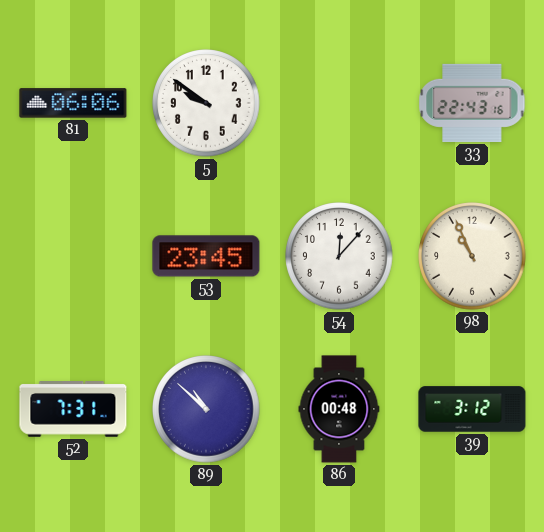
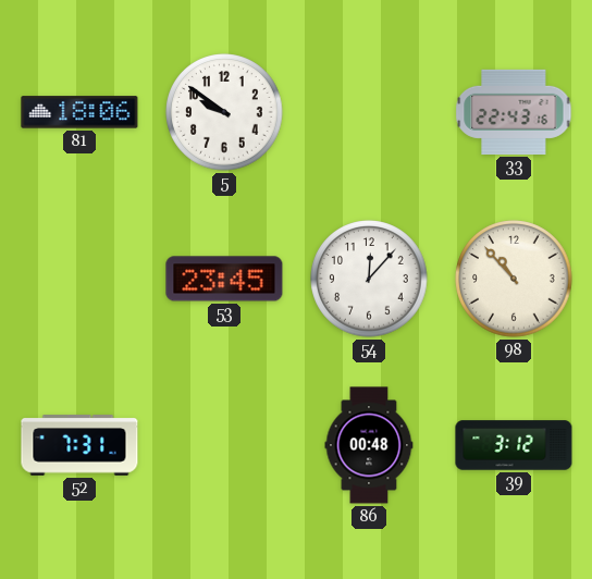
81: 06:06 -> 18:06
98: 10:56 -> 10:53
89: 10:52 -> none
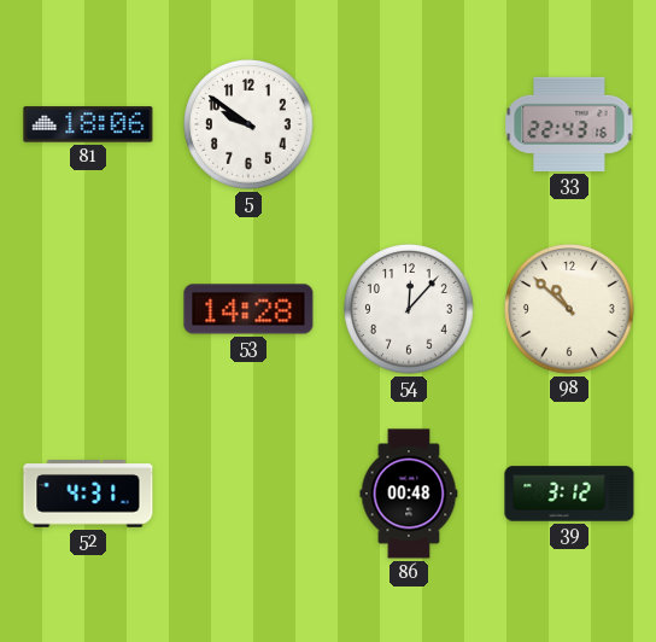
53: 23:45 -> 14:28
98: 10:53 -> 10:52
52: 7:31 -> 4:31
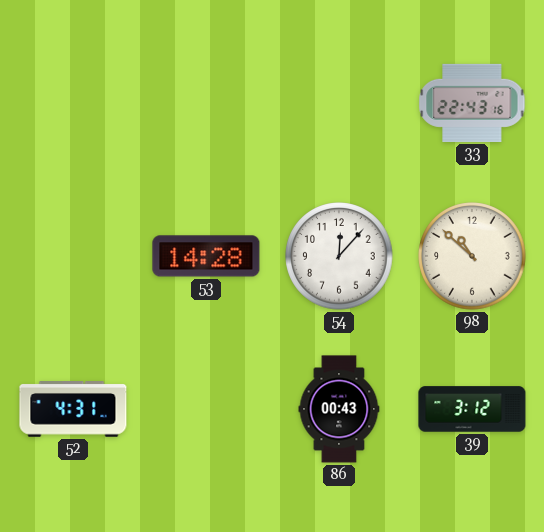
81: 18:06 -> none
5: 9:51 -> none
86: 00:48 -> 00:43
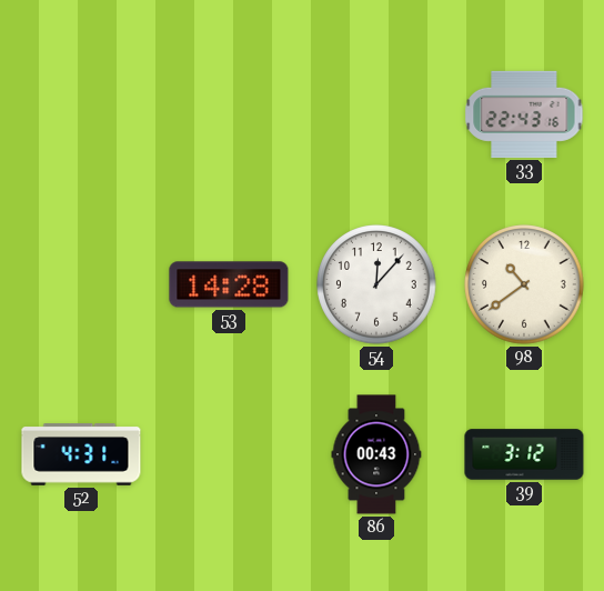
98: 10:52 -> 10:39
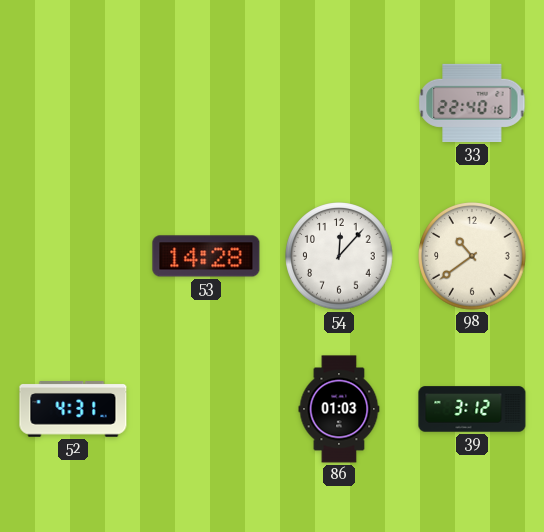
33: 22:43 -> 22:40
86: 00:43 -> 01:03
